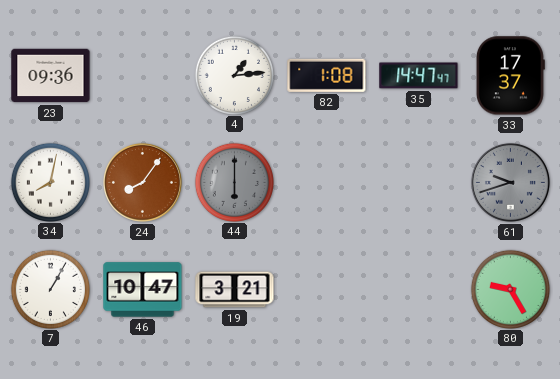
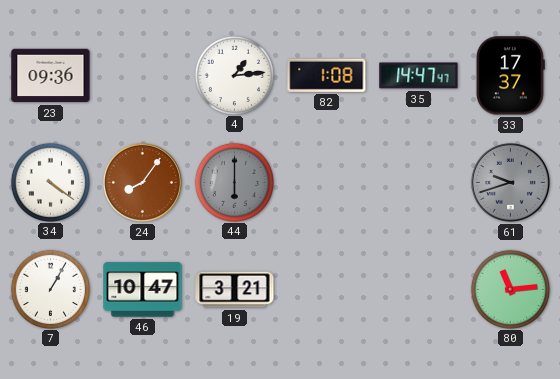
34: 8:02 -> 4:21
80: 9:25 -> 11:14
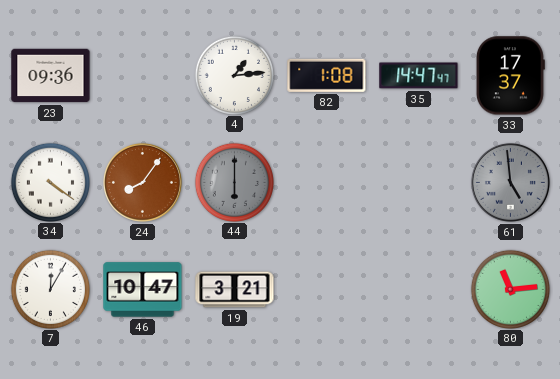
61: 9:42 -> 4:59
7: 1:05 -> 12:05
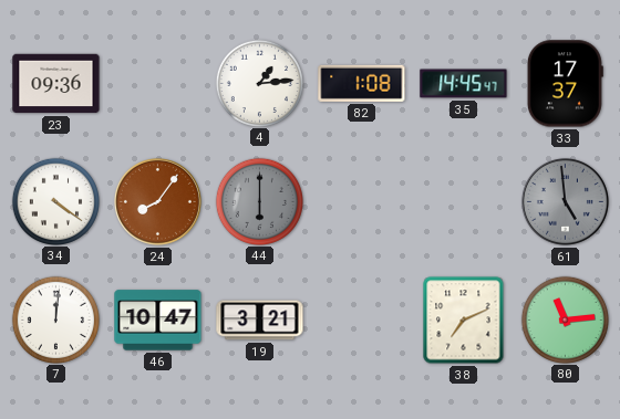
35: 14:47 -> 14:45
7: 12:05 -> 12:01
38: none -> 7:11
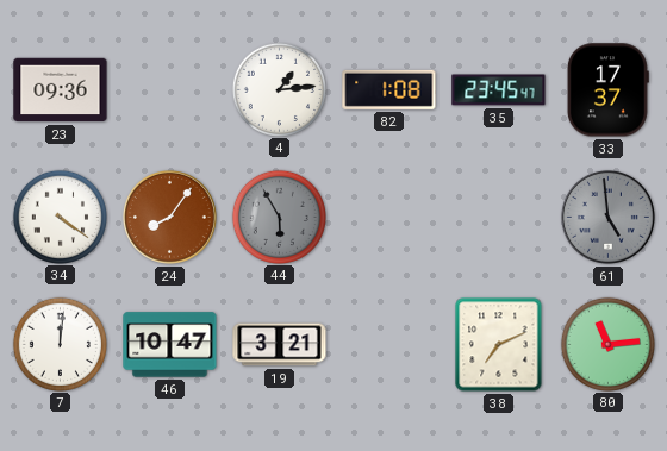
35: 14:45 -> 23:45
44: 6:00 -> 5:55
